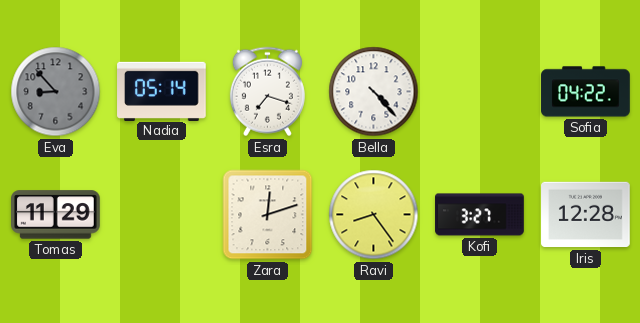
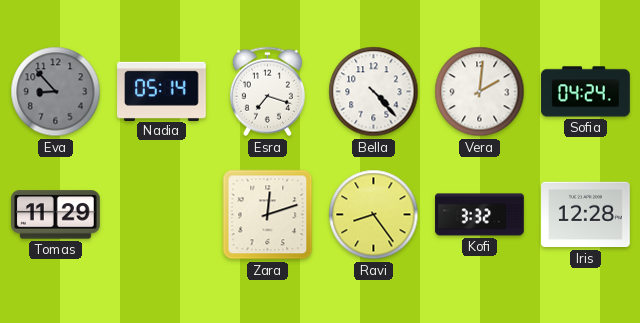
Vera: none -> 2:01
Sofia: 04:22 -> 04:24
Kofi: 3:27 -> 3:32
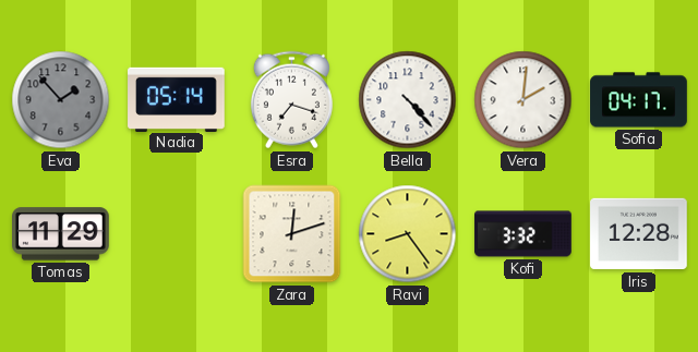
Eva: 8:53 -> 1:53
Sofia: 04:24 -> 04:17
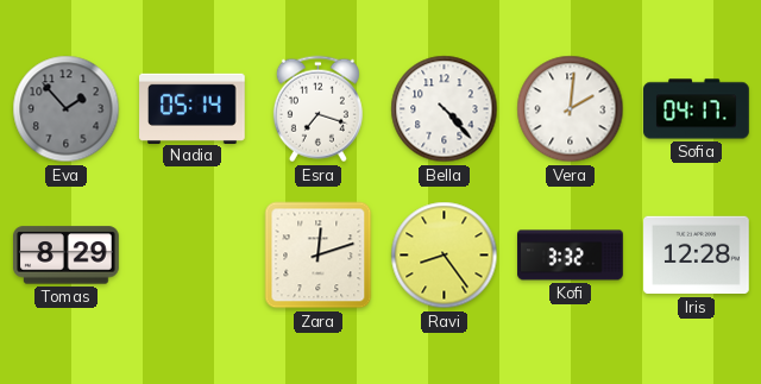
Tomas: 11:29 -> 8:29
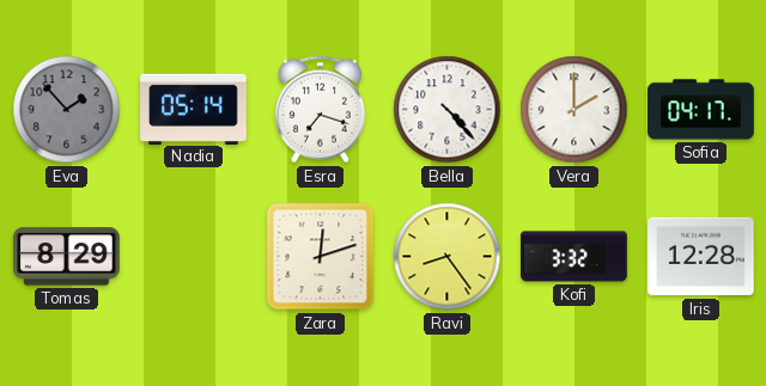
Vera: 2:01 -> 2:00
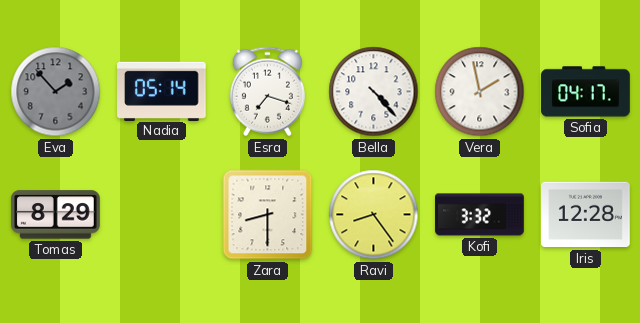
Vera: 2:00 -> 1:58
Zara: 12:12 -> 8:30
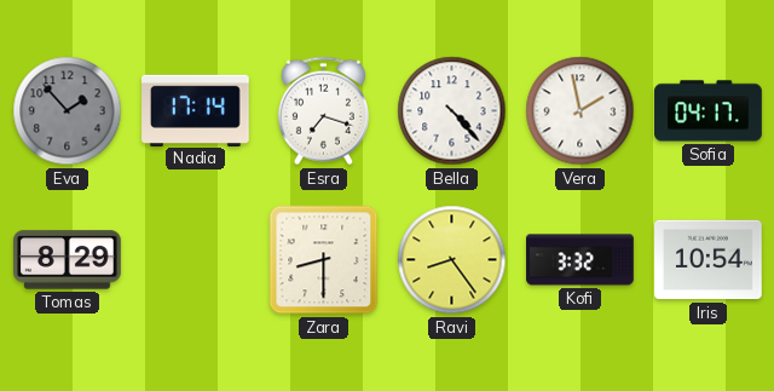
Nadia: 05:14 -> 17:14
Iris: 12:28 -> 10:54
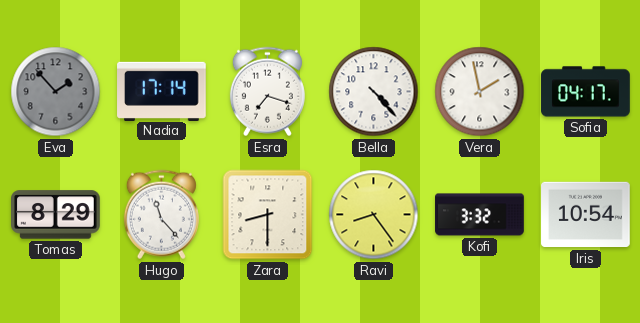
Hugo: none -> 11:23
